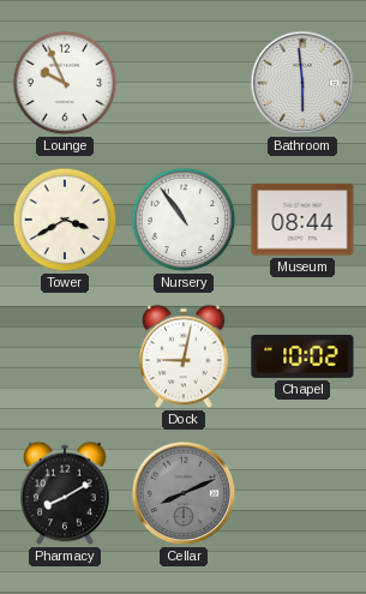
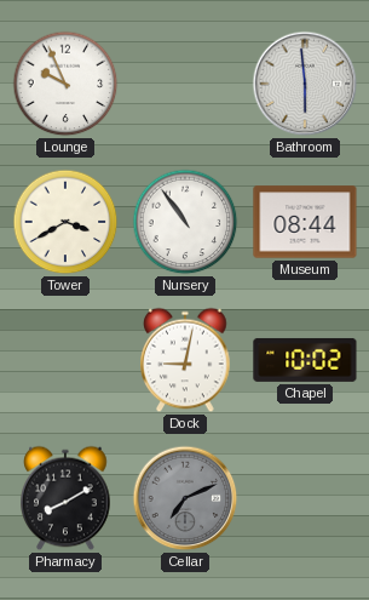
Cellar: 8:11 -> 7:11
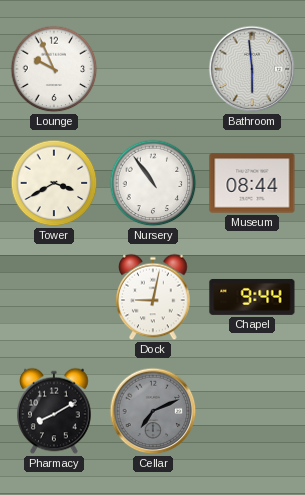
Chapel: 10:02 -> 9:44
